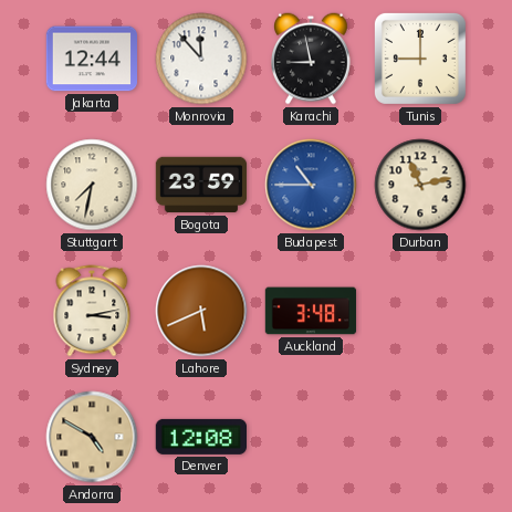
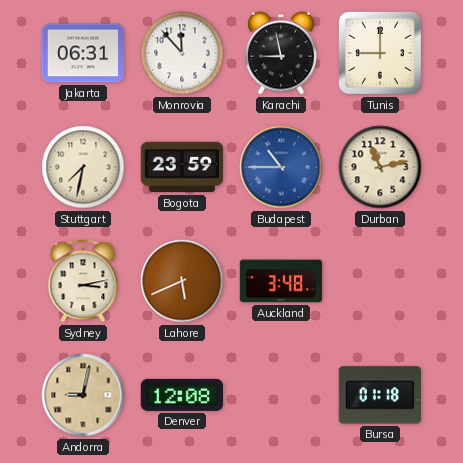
Jakarta: 12:44 -> 06:31
Andorra: 4:50 -> 9:02
Bursa: none -> 01:18
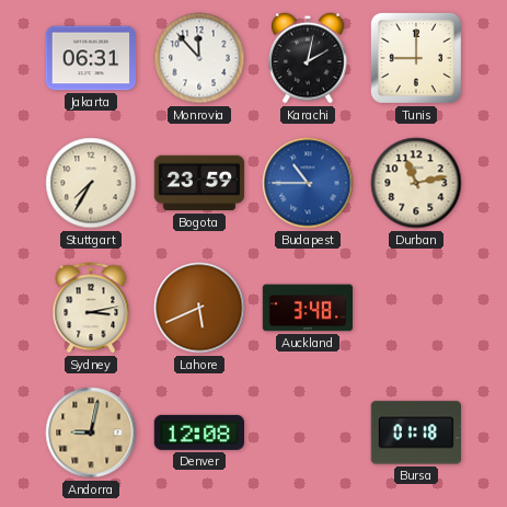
Karachi: 8:58 -> 2:02
Stuttgart: 7:32 -> 7:35
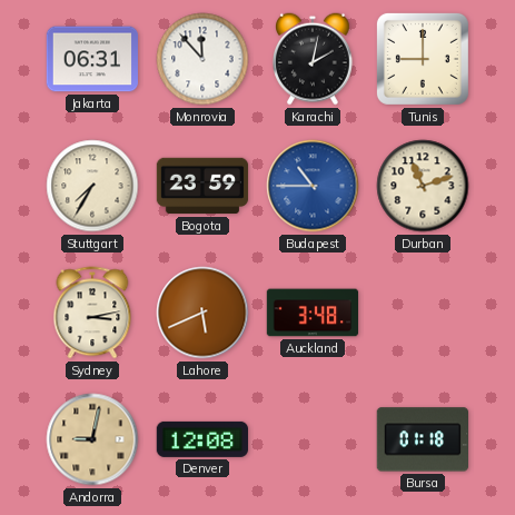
Durban: 11:13 -> 11:12
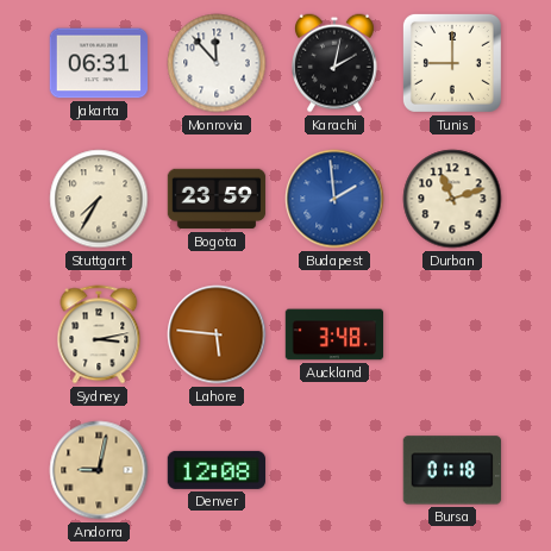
Budapest: 10:45 -> 1:59
Lahore: 5:41 -> 5:46
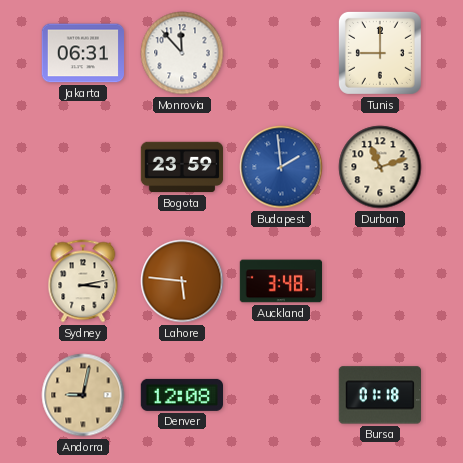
Karachi: 2:02 -> none
Stuttgart: 7:35 -> none
